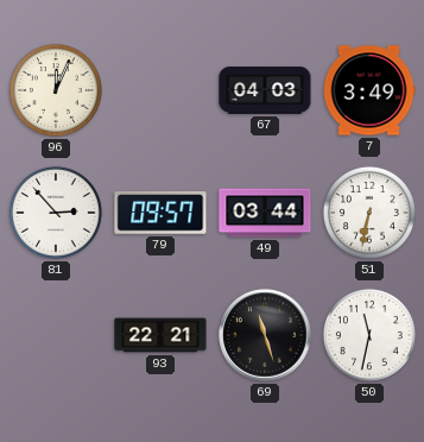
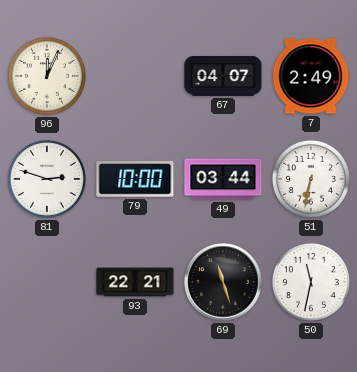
67: 04:03 -> 04:07
7: 3:49 -> 2:49
81: 2:53 -> 2:48
79: 09:57 -> 10:00
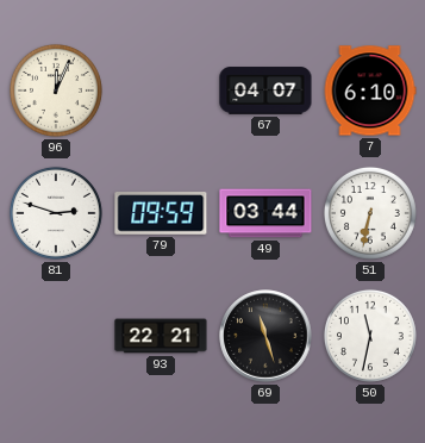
7: 2:49 -> 6:10
79: 10:00 -> 09:59
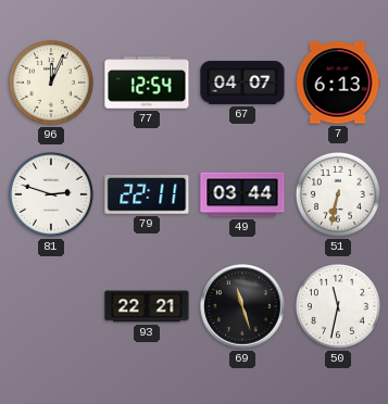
77: none -> 12:54
7: 6:10 -> 6:13
79: 09:59 -> 22:11
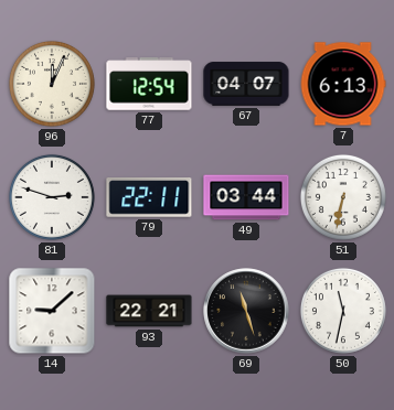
14: none -> 9:08
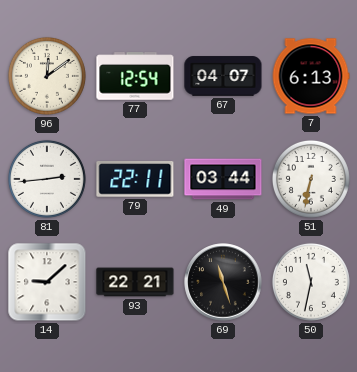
96: 12:04 -> 12:09
81: 2:48 -> 2:44
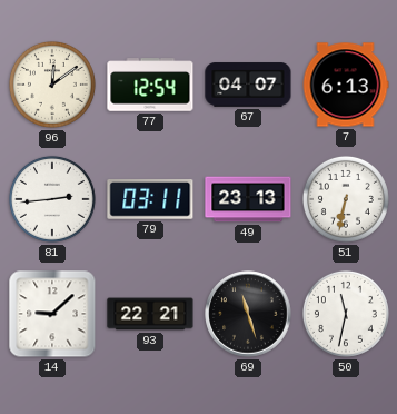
79: 22:11 -> 03:11
49: 03:44 -> 23:13
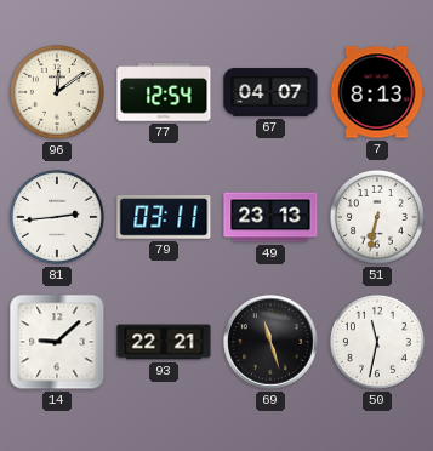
7: 6:13 -> 8:13
